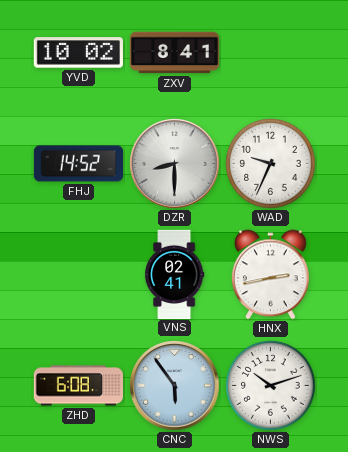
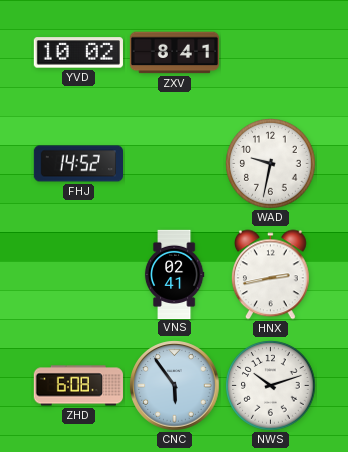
DZR: 8:30 -> none
WAD: 9:34 -> 9:32
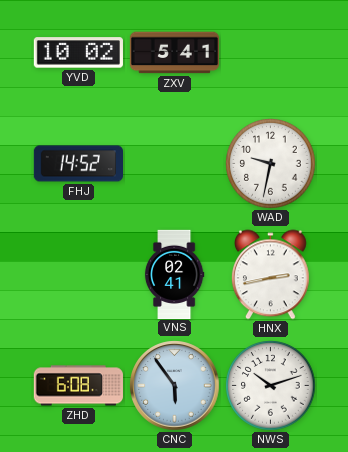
ZXV: 8:41 -> 5:41
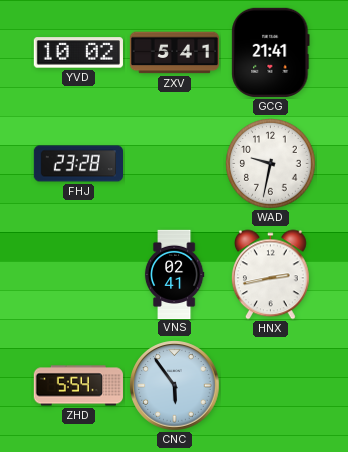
GCG: none -> 21:41
FHJ: 14:52 -> 23:28
ZHD: 6:08 -> 5:54
NWS: 10:12 -> none
